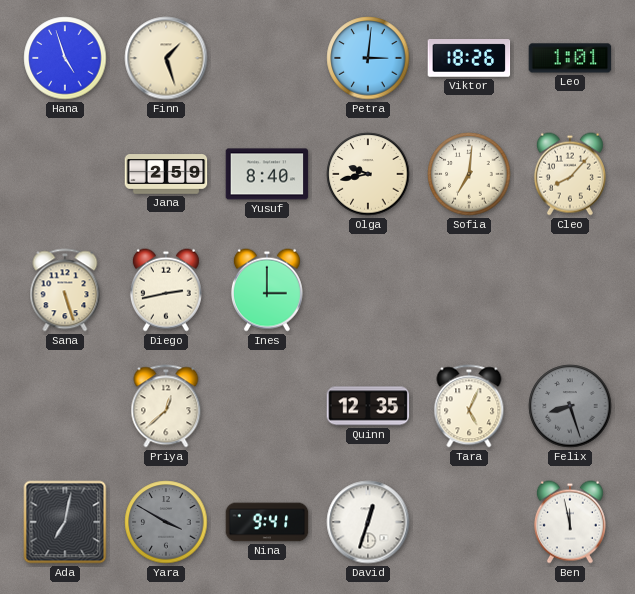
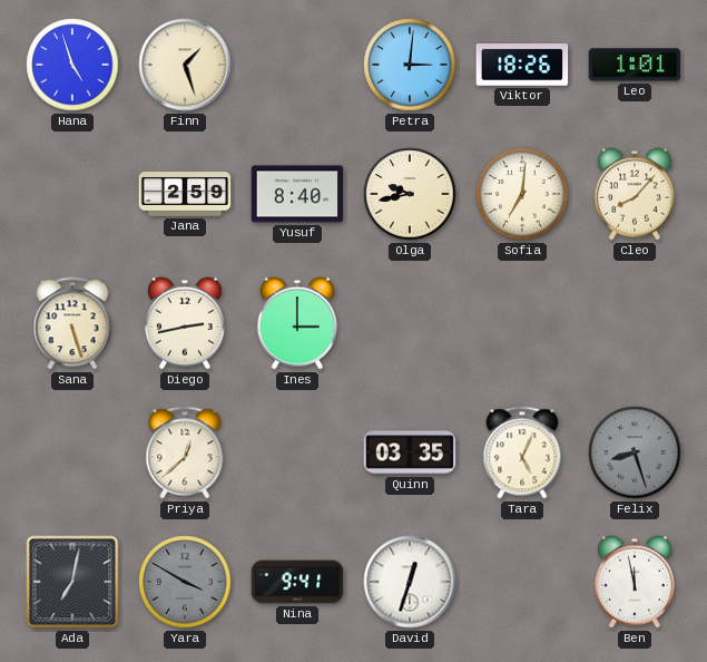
Quinn: 12:35 -> 03:35
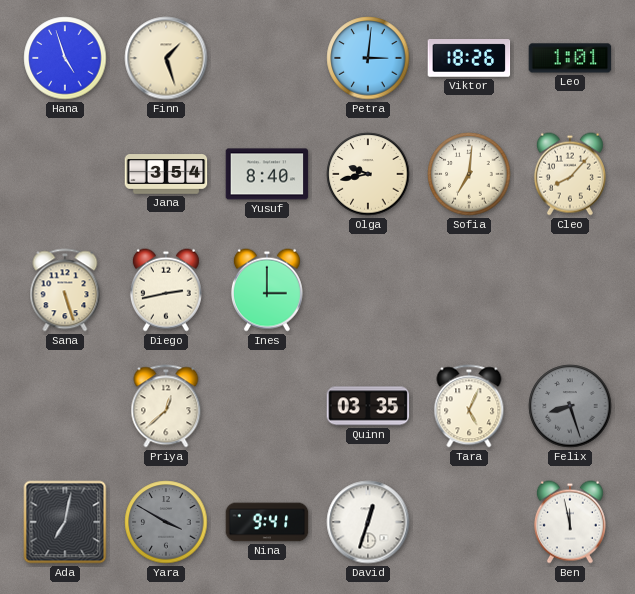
Jana: 2:59 -> 3:54
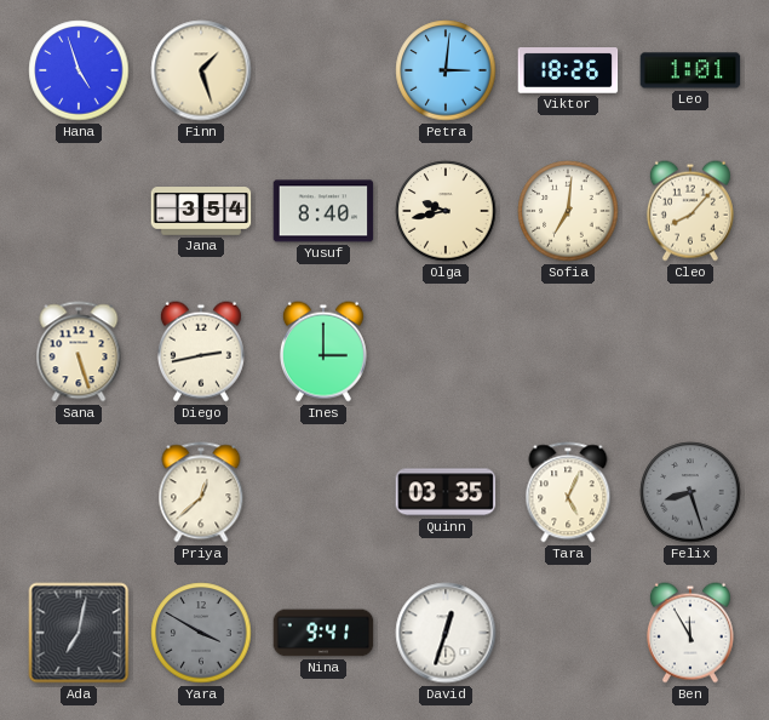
Ben: 11:58 -> 11:55
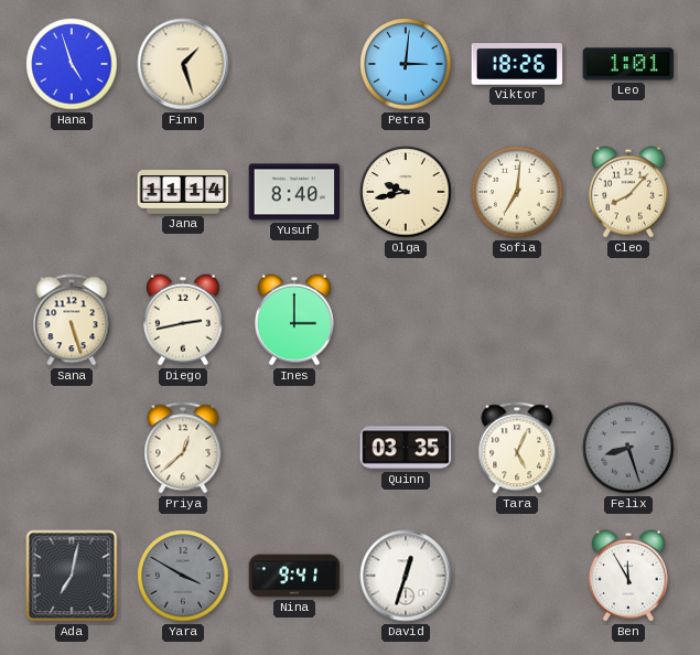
Jana: 3:54 -> 11:14
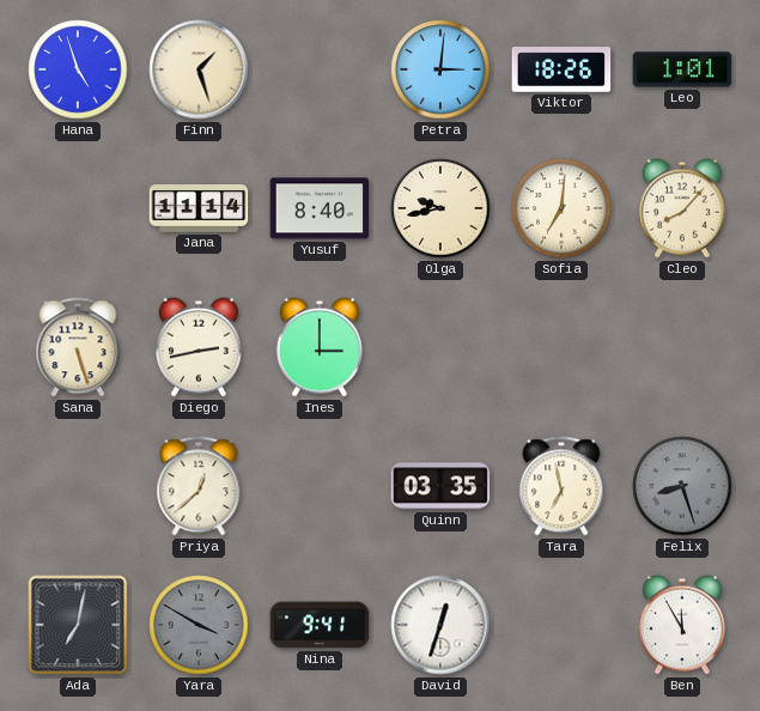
Tara: 5:04 -> 6:58
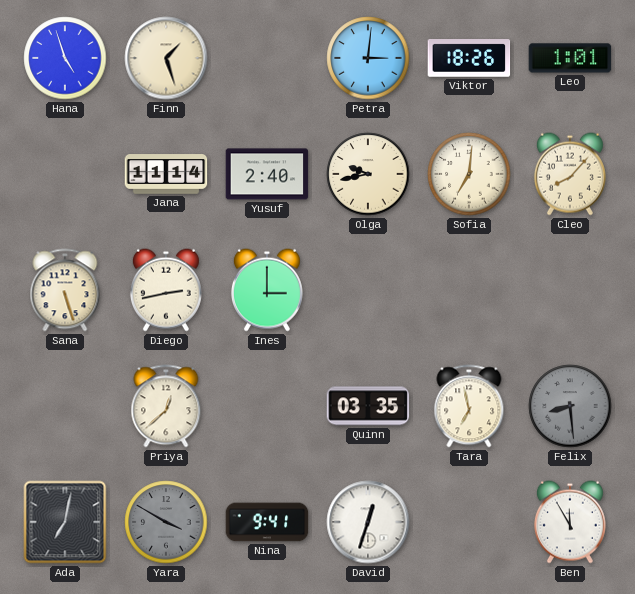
Yusuf: 8:40 -> 2:40
Felix: 8:27 -> 8:29
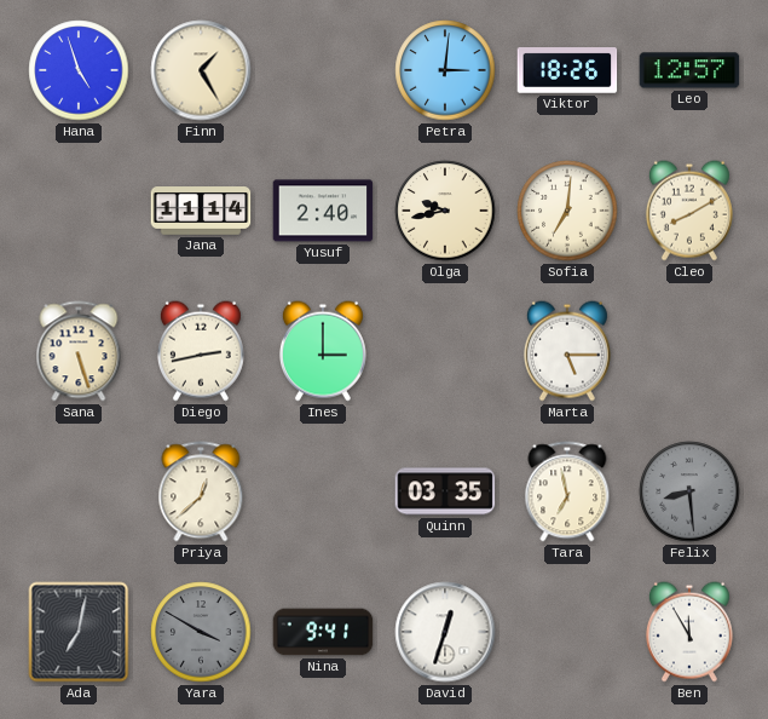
Finn: 1:27 -> 1:25
Leo: 1:01 -> 12:57
Cleo: 8:07 -> 8:10
Marta: none -> 5:15
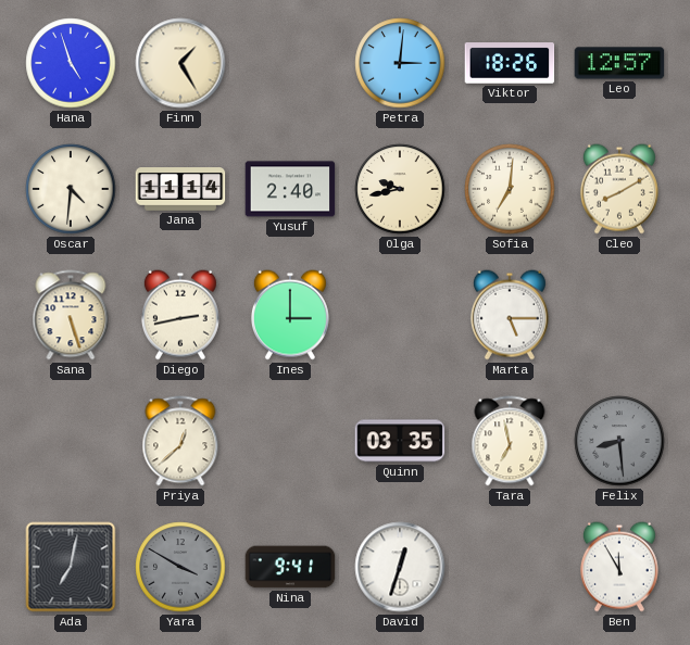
Oscar: none -> 4:31
